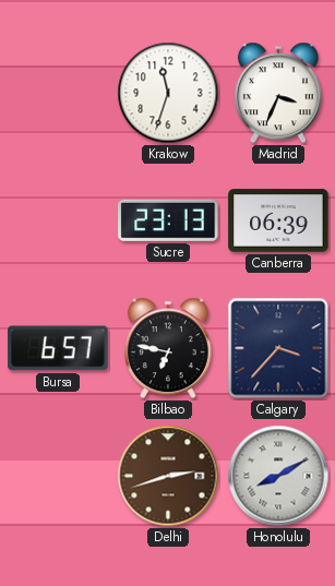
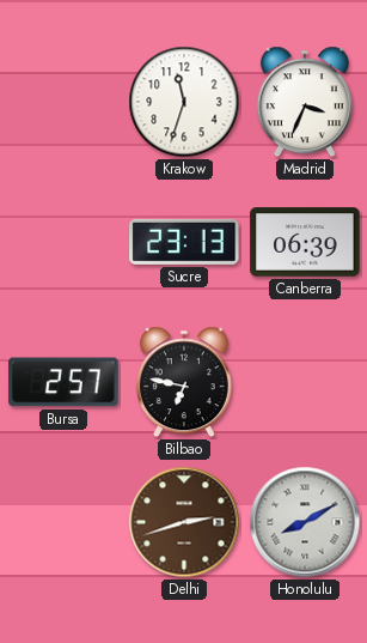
Bursa: 6:57 -> 2:57
Calgary: 3:37 -> none
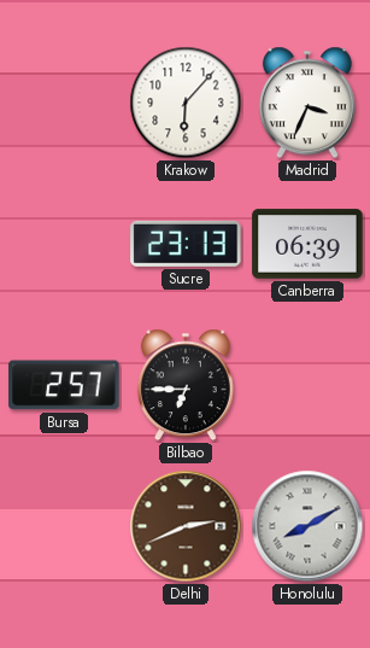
Krakow: 11:33 -> 6:07
Bilbao: 6:47 -> 6:45
Delhi: 2:42 -> 2:41
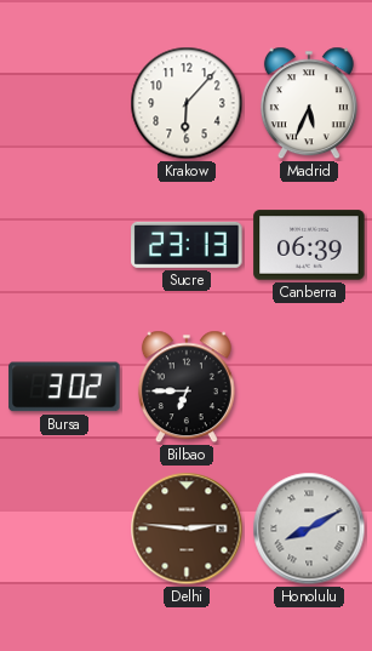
Madrid: 3:34 -> 5:34
Bursa: 2:57 -> 3:02
Delhi: 2:41 -> 2:46
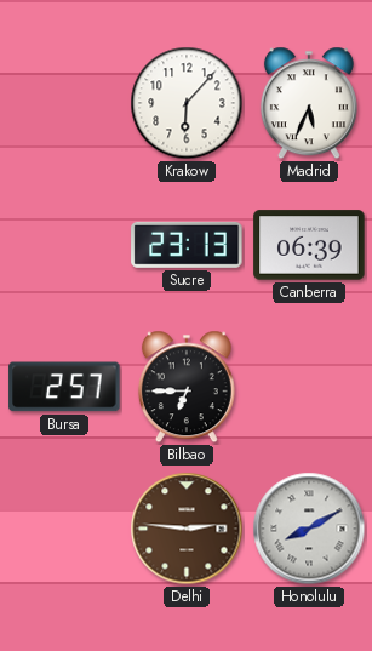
Bursa: 3:02 -> 2:57
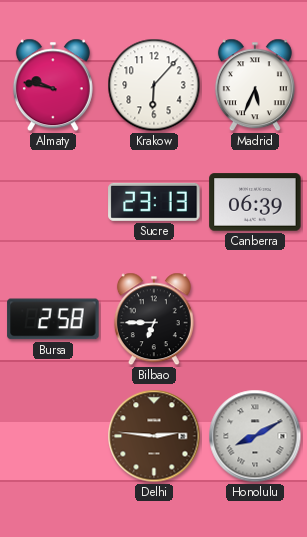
Almaty: none -> 9:47
Bursa: 2:57 -> 2:58
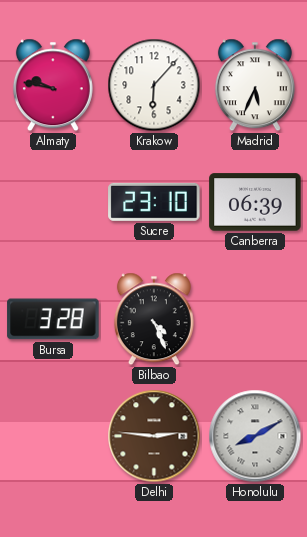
Sucre: 23:13 -> 23:10
Bursa: 2:58 -> 3:28
Bilbao: 6:45 -> 4:26
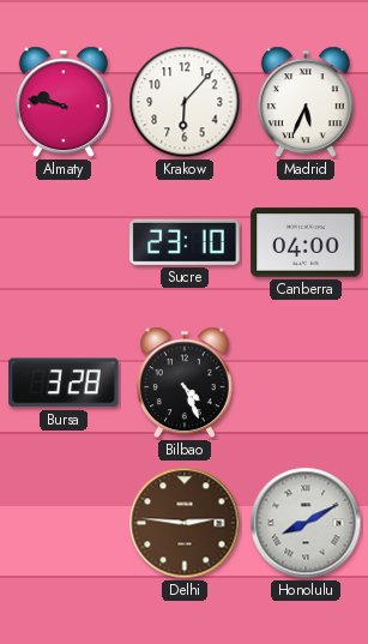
Canberra: 06:39 -> 04:00
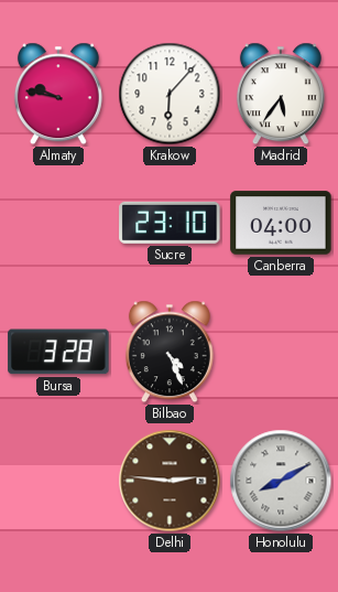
Madrid: 5:34 -> 5:36
